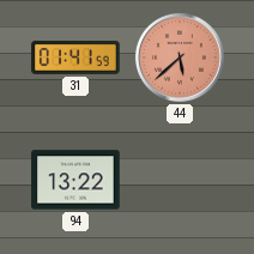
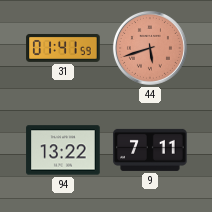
44: 5:38 -> 5:42
9: none -> 7:11
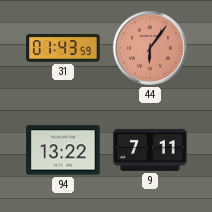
31: 01:41 -> 01:43
44: 5:42 -> 6:06
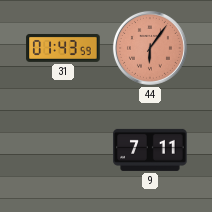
94: 13:22 -> none
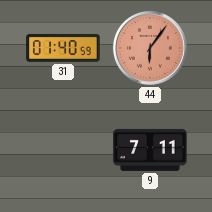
31: 01:43 -> 01:40
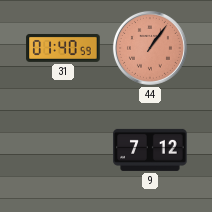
44: 6:06 -> 1:06
9: 7:11 -> 7:12
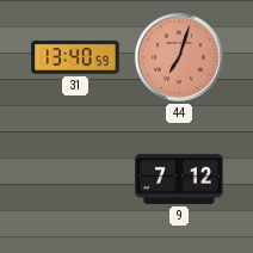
31: 01:40 -> 13:40
44: 1:06 -> 7:03
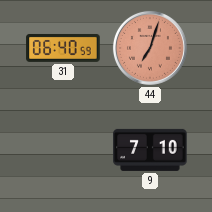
31: 13:40 -> 06:40
9: 7:12 -> 7:10
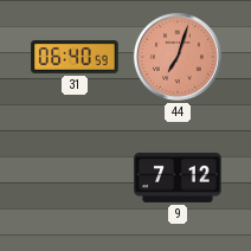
9: 7:10 -> 7:12
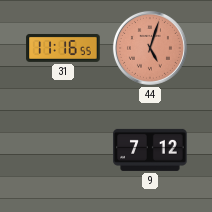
31: 06:40 -> 11:16
44: 7:03 -> 5:03
